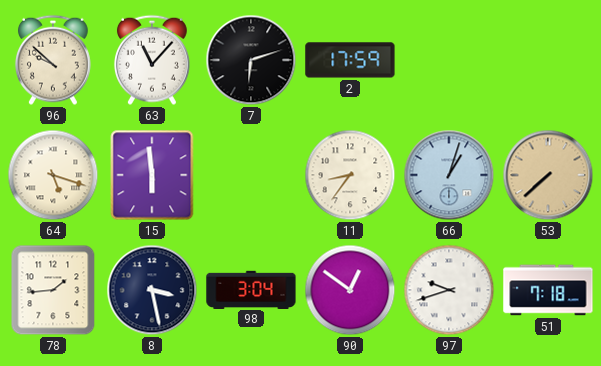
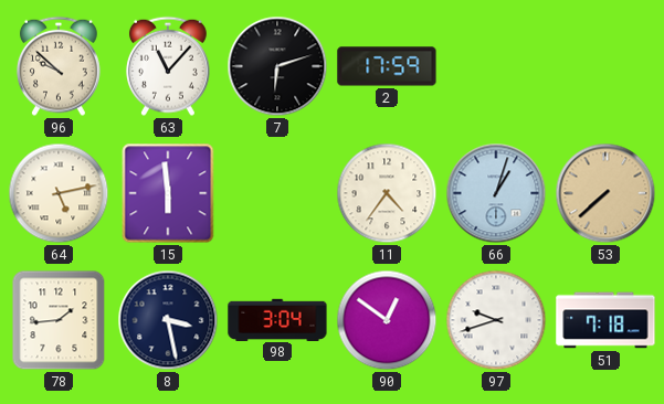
64: 5:18 -> 5:13
11: 8:36 -> 4:36
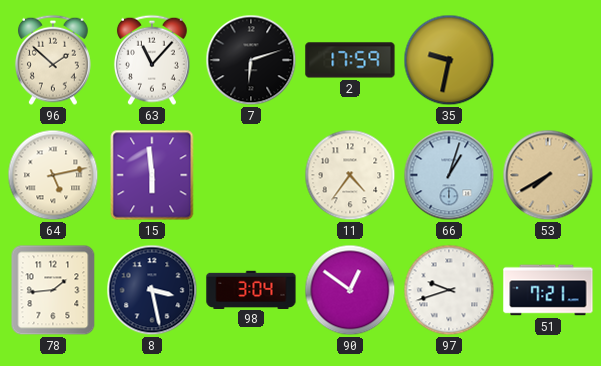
96: 9:52 -> 1:52
35: none -> 9:32
53: 7:38 -> 7:40
51: 7:18 -> 7:21
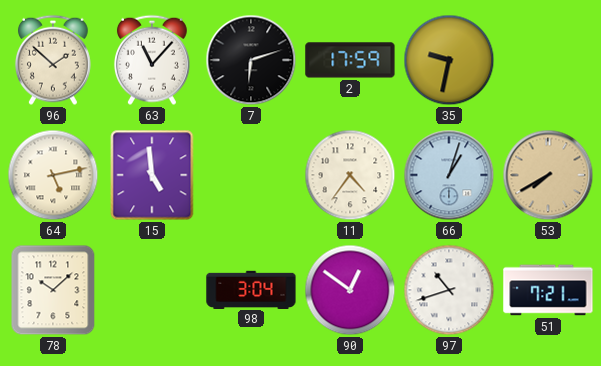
15: 5:59 -> 4:59
78: 1:44 -> 10:08
8: 3:28 -> none
97: 9:42 -> 10:42
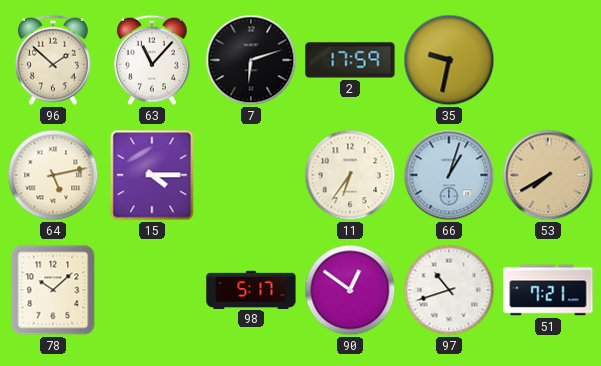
15: 4:59 -> 4:15
11: 4:36 -> 6:36
98: 3:04 -> 5:17
